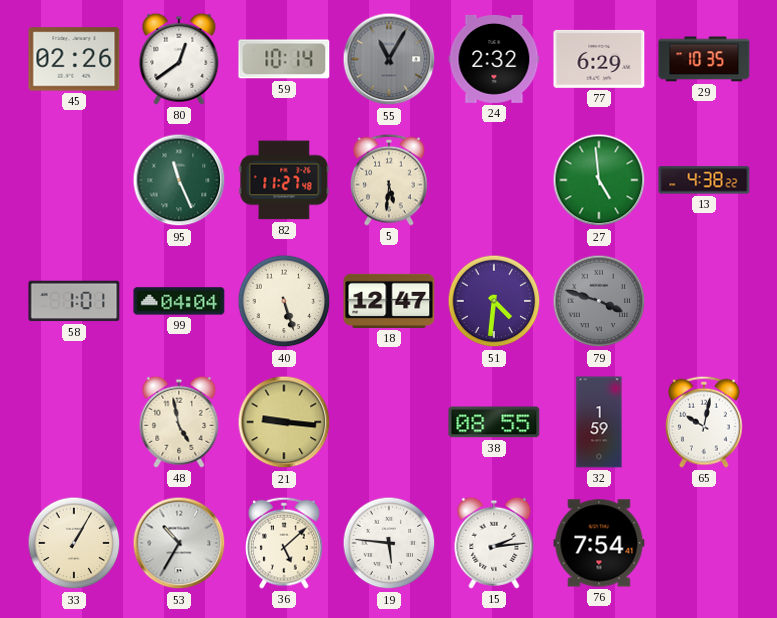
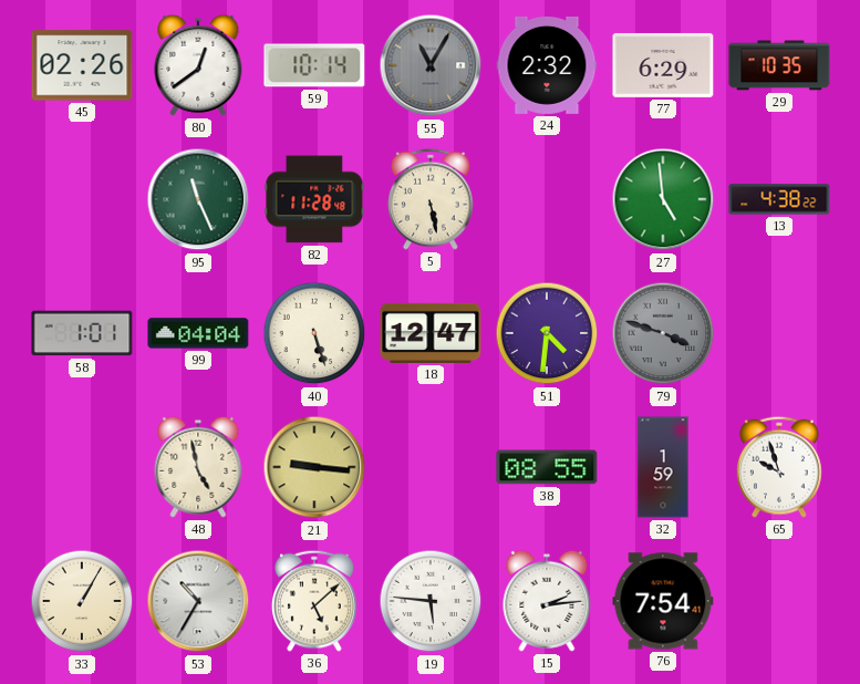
82: 11:27 -> 11:28
5: 5:31 -> 5:28
65: 10:02 -> 9:57
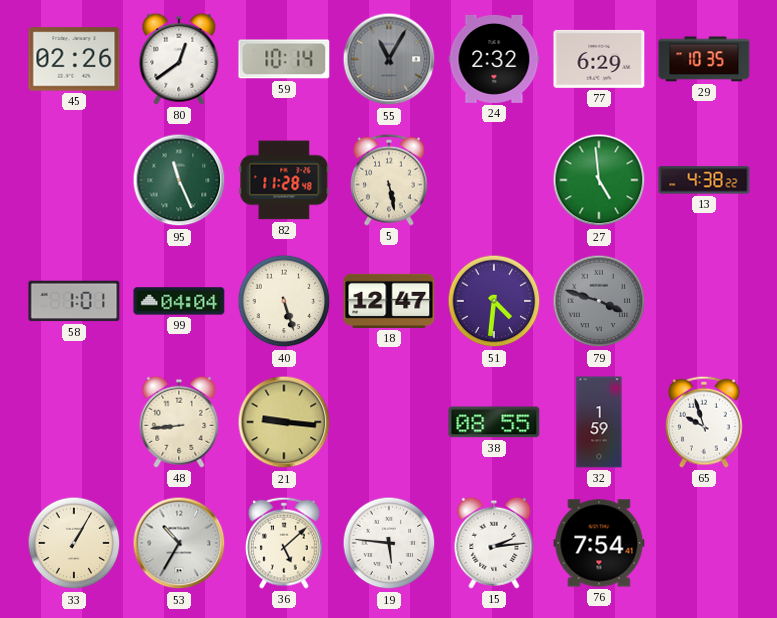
48: 4:58 -> 8:44
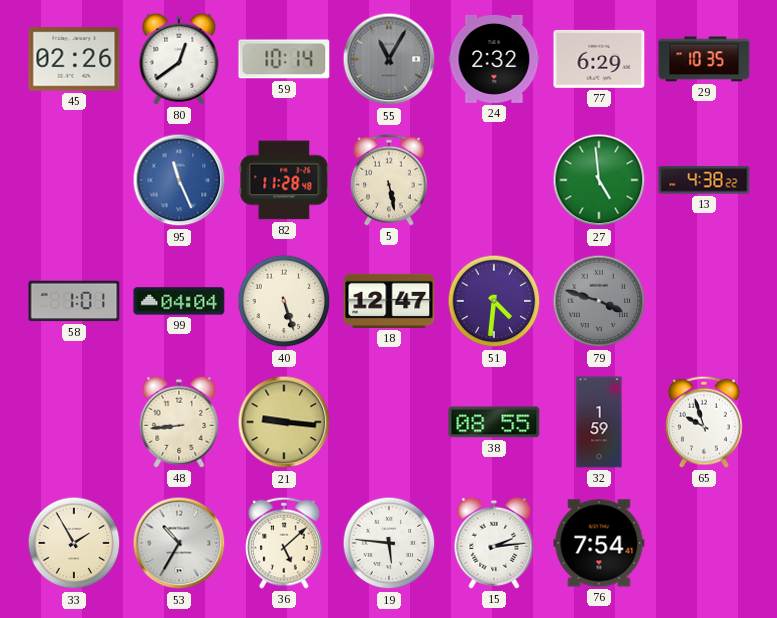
95 dial: green -> blue
33: 1:05 -> 1:55
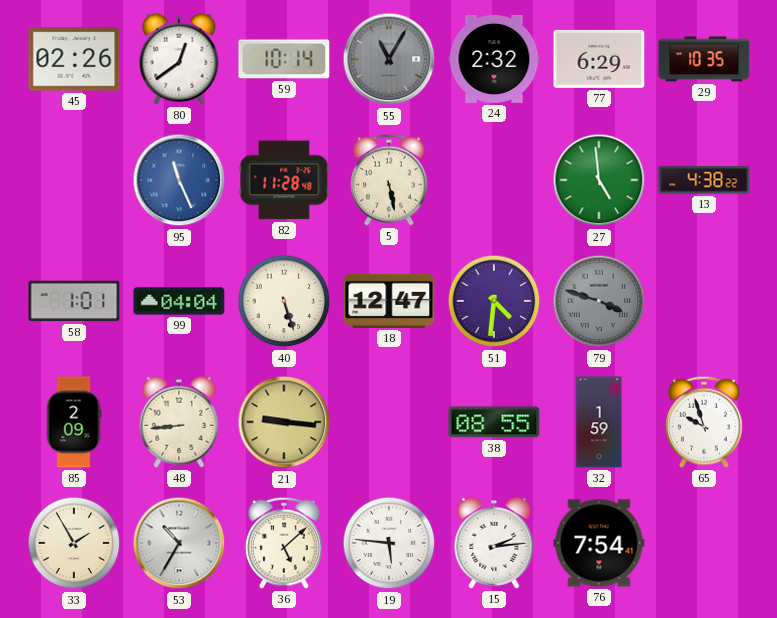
85: none -> 2:09
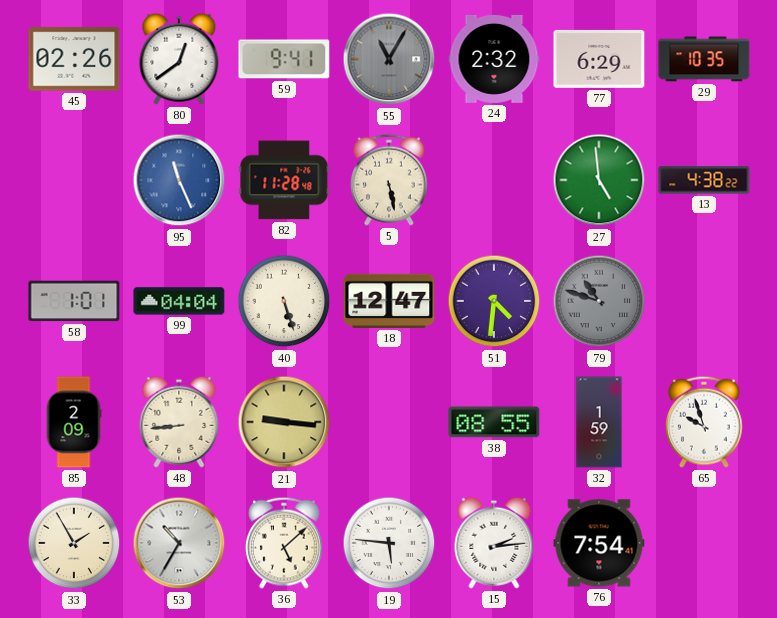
59: 10:14 -> 9:41
79: 3:48 -> 10:48
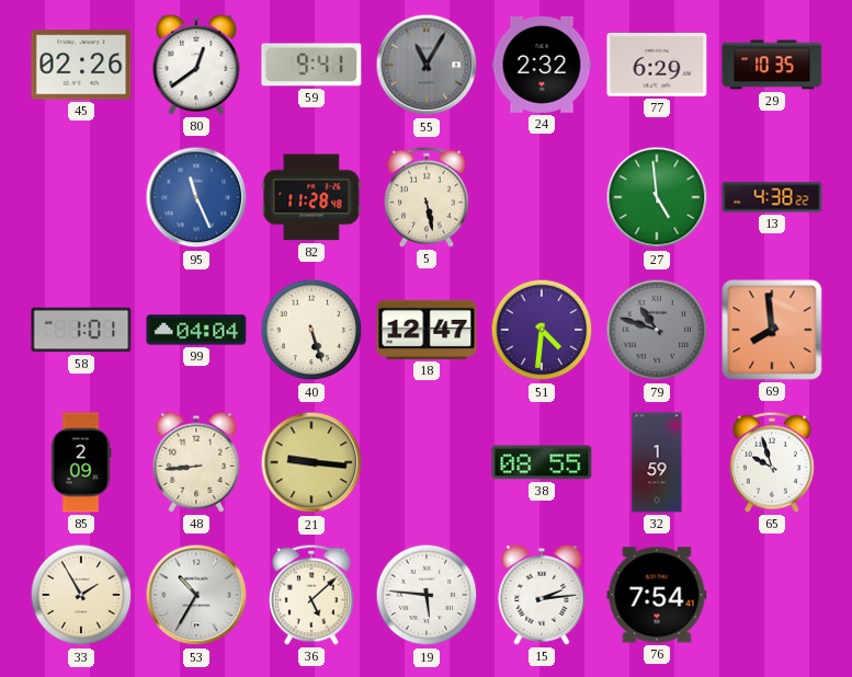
69: none -> 7:59
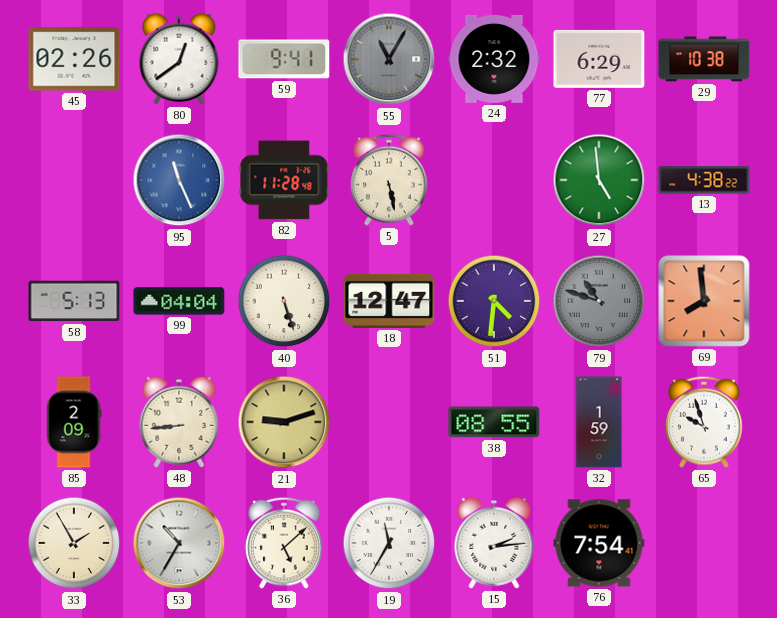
29: 10:35 -> 10:38
58: 1:01 -> 5:13
21: 9:16 -> 9:12
19: 5:46 -> 11:35
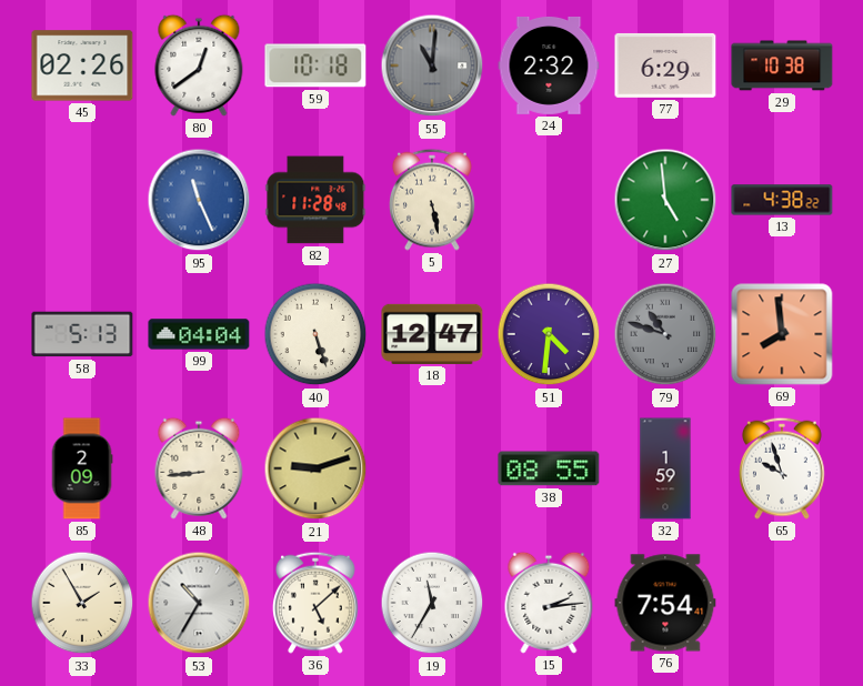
59: 9:41 -> 10:18
55: 11:05 -> 11:01
